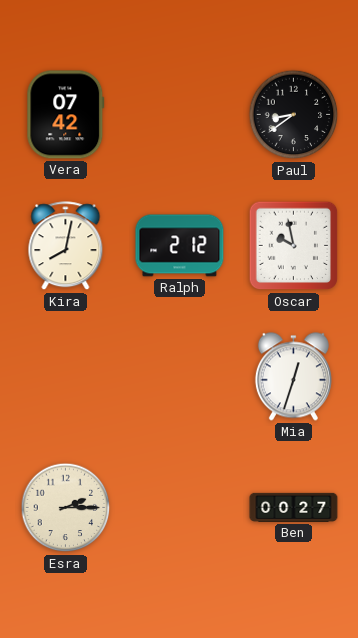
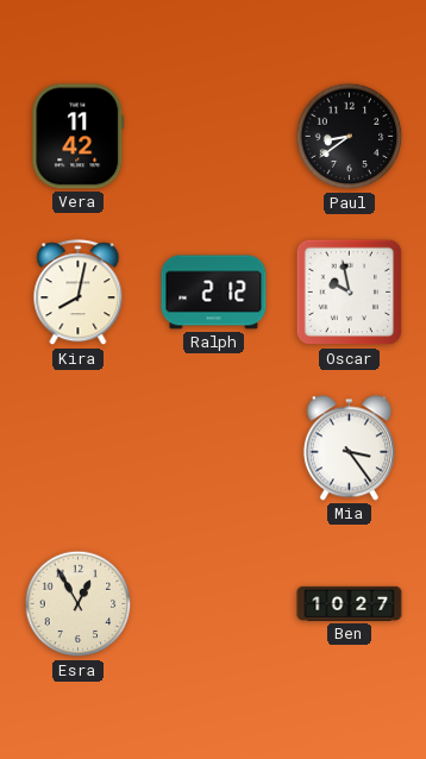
Vera: 07:42 -> 11:42
Mia: 12:33 -> 3:24
Esra: 2:15 -> 12:55
Ben: 00:27 -> 10:27
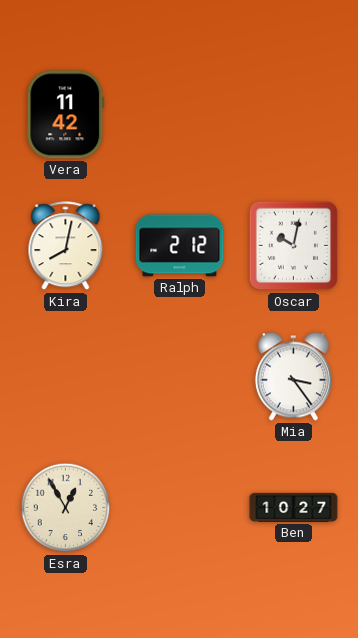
Paul: 8:39 -> none
Oscar: 9:58 -> 10:02
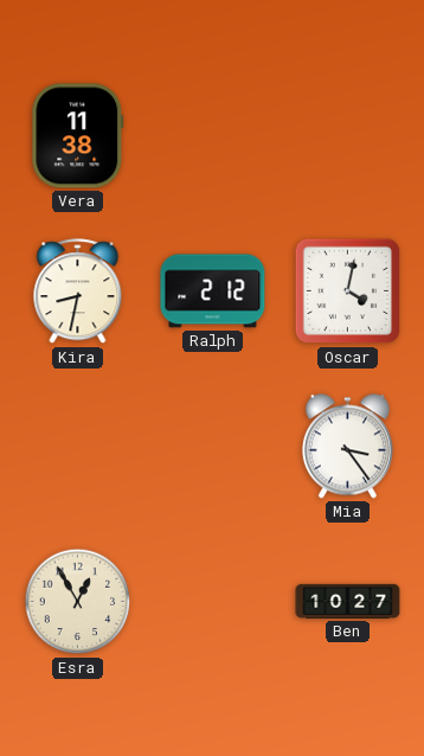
Vera: 11:42 -> 11:38
Kira: 8:02 -> 8:32
Oscar: 10:02 -> 4:02
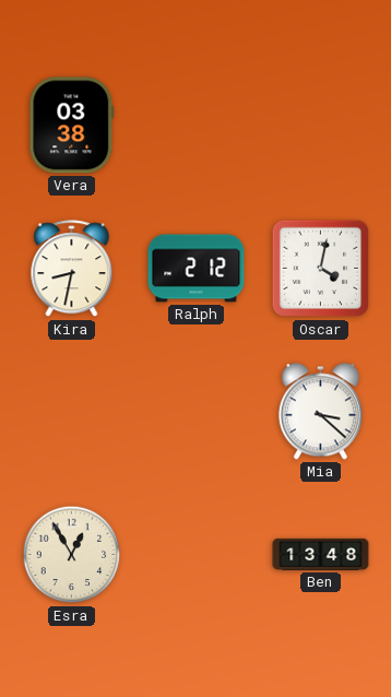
Vera: 11:38 -> 03:38
Mia: 3:24 -> 3:22
Ben: 10:27 -> 13:48
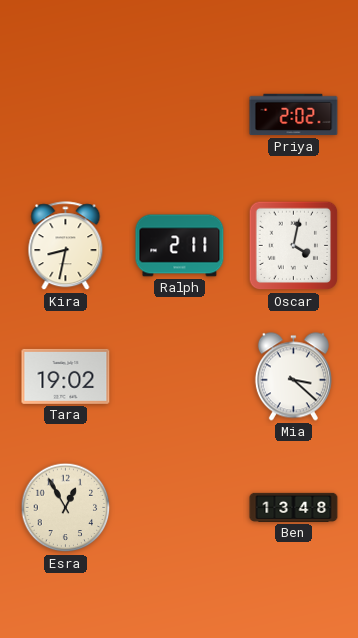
Vera: 03:38 -> none
Priya: none -> 2:02
Ralph: 2:12 -> 2:11
Tara: none -> 19:02
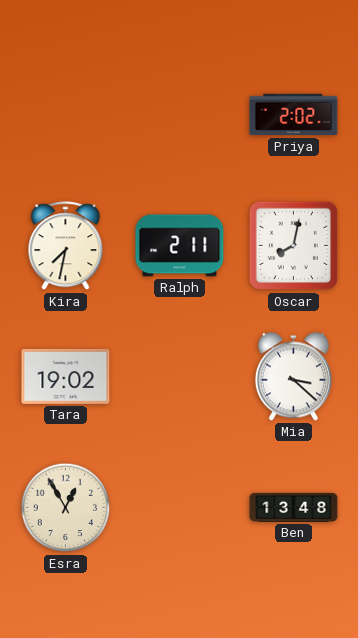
Kira: 8:32 -> 7:32
Oscar: 4:02 -> 8:02
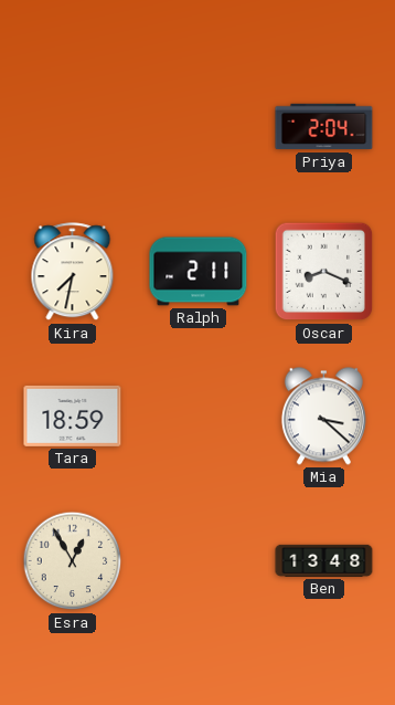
Priya: 2:02 -> 2:04
Oscar: 8:02 -> 8:19
Tara: 19:02 -> 18:59
